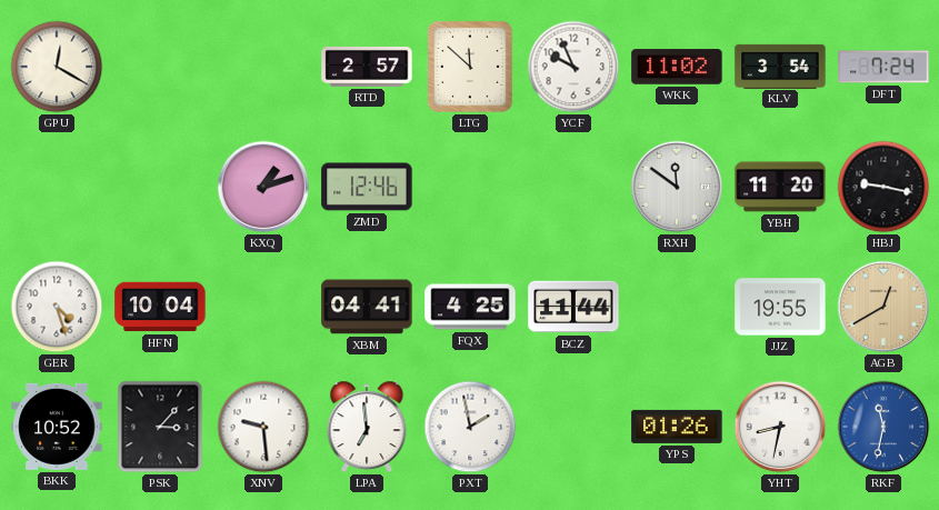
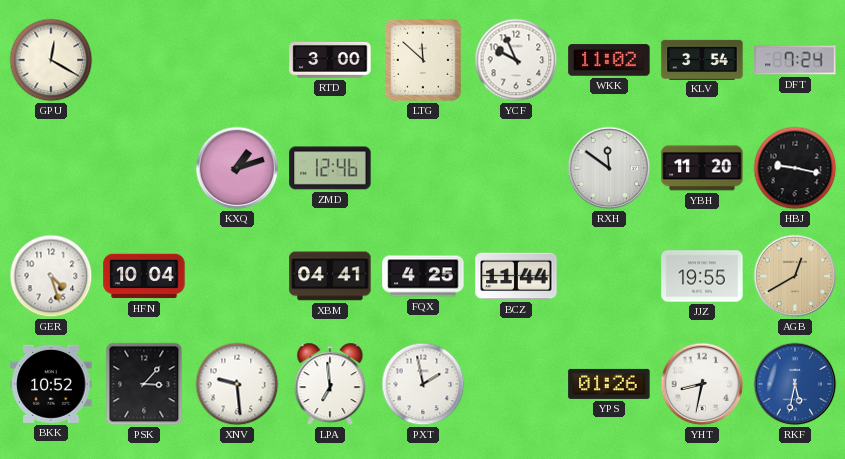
RTD: 2:57 -> 3:00
RKF: 11:32 -> 5:32
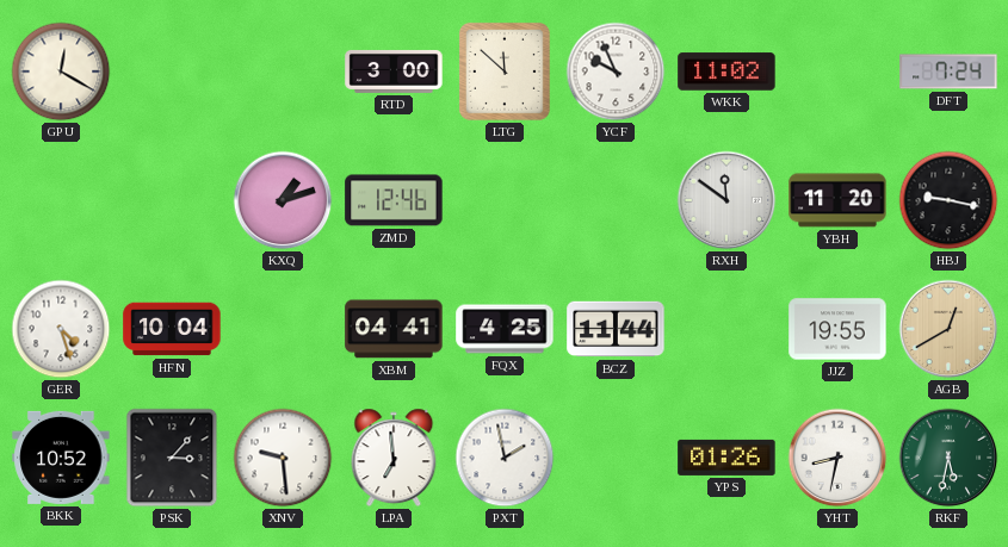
KLV: 3:54 -> none
RKF dial: blue -> green
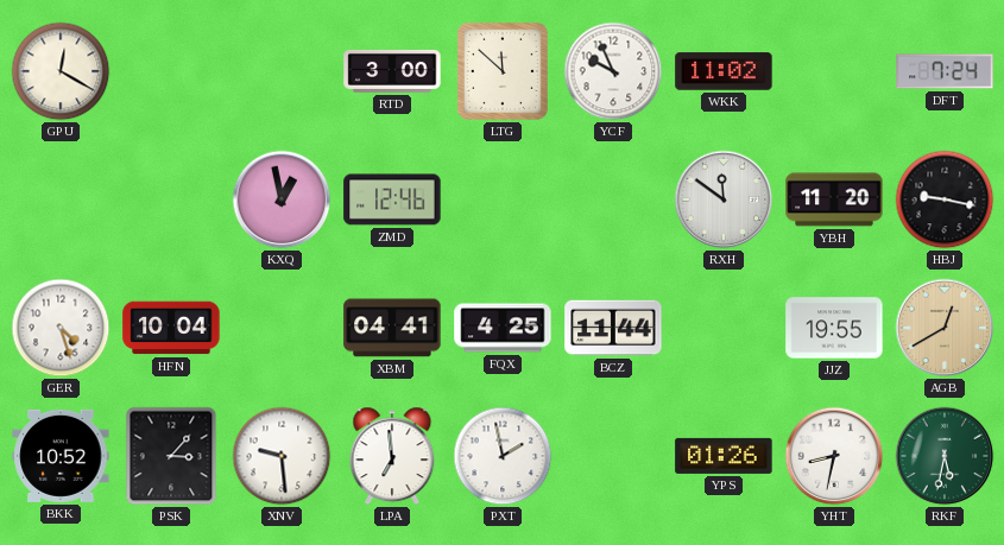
KXQ: 1:12 -> 12:58
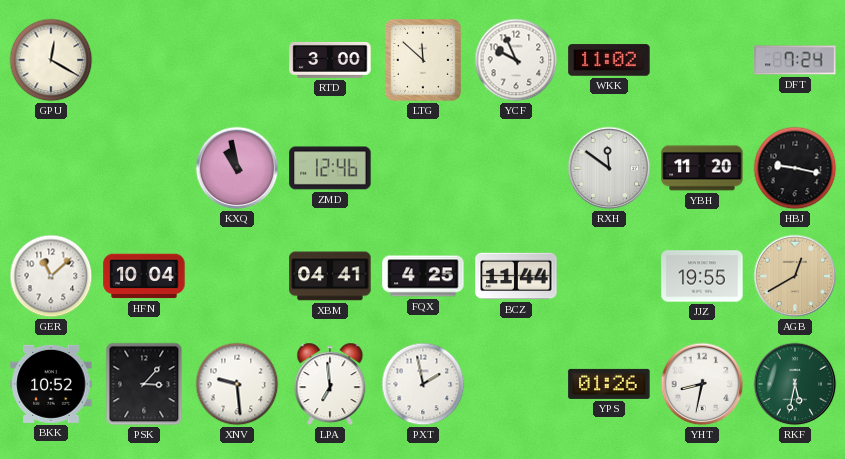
KXQ: 12:58 -> 10:58
GER: 4:27 -> 11:08
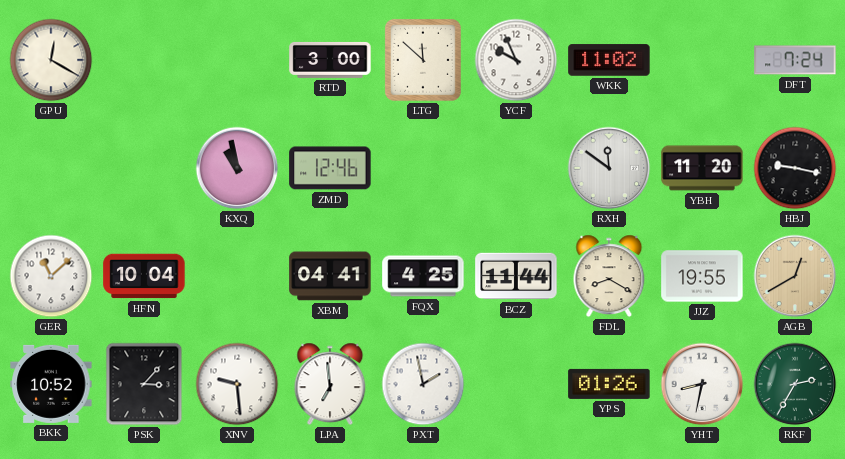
FDL: none -> 8:20
RKF: 5:32 -> 2:35
